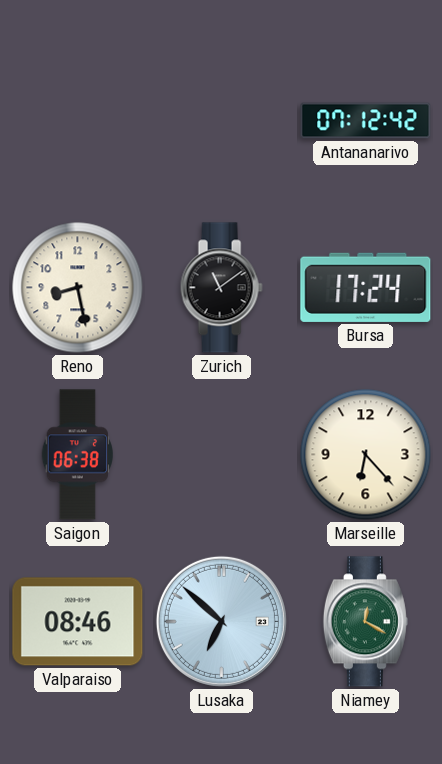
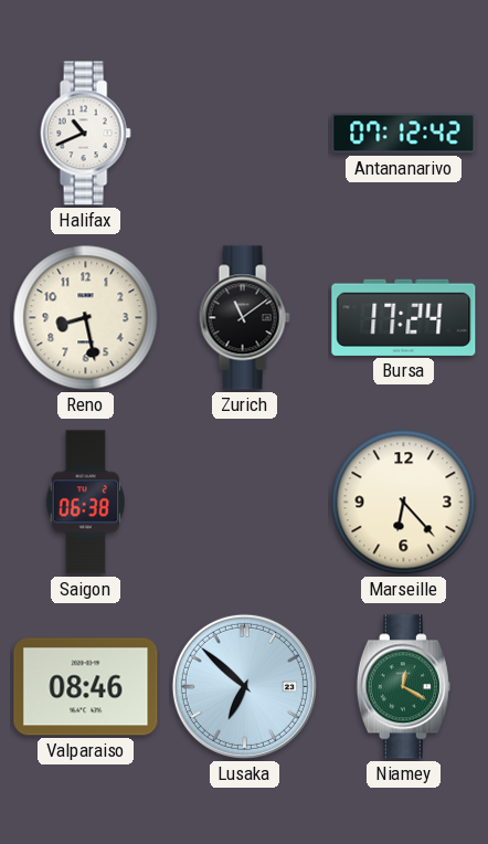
Halifax: none -> 10:41
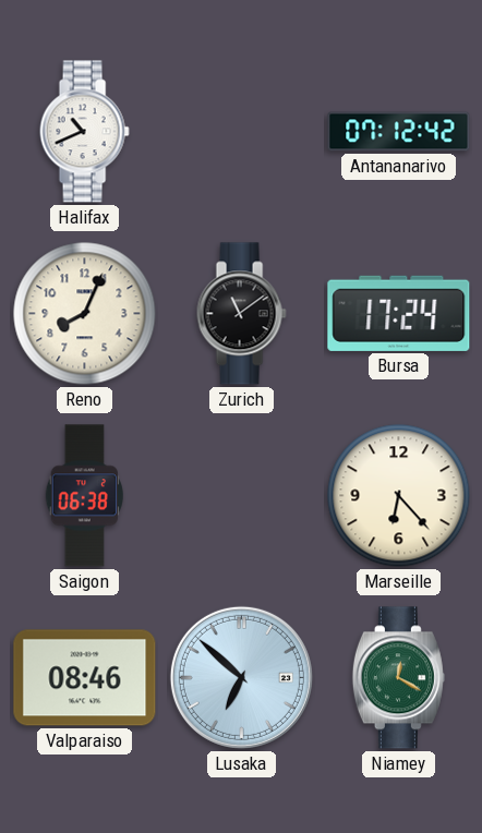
Reno: 8:28 -> 8:04
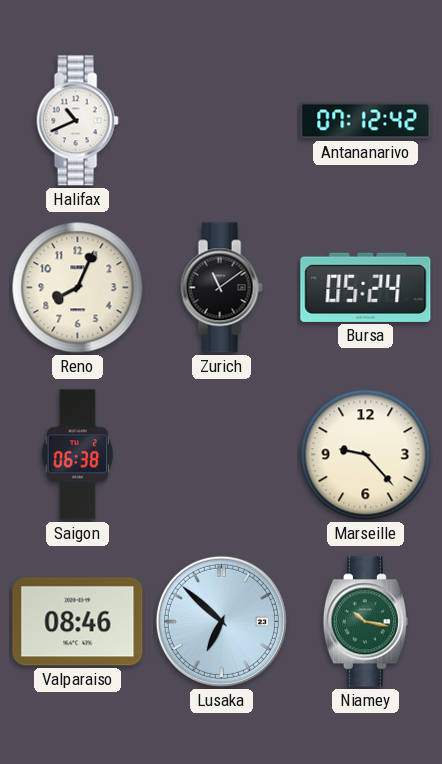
Bursa: 17:24 -> 05:24
Marseille: 6:23 -> 9:23
Niamey: 12:20 -> 10:17
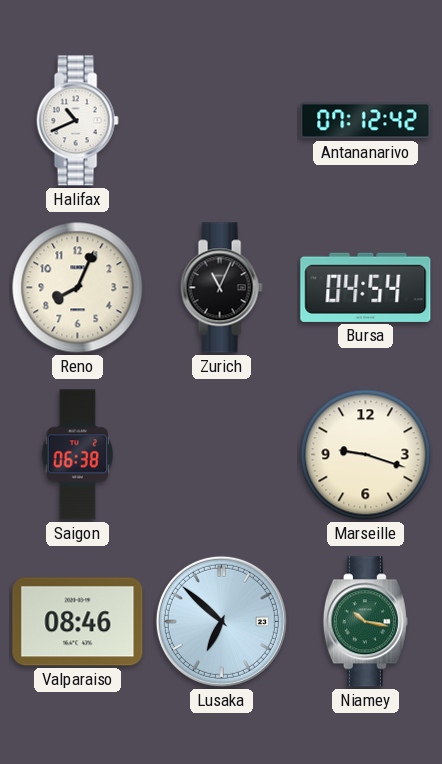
Zurich: 11:09 -> 11:04
Bursa: 05:24 -> 04:54
Marseille: 9:23 -> 9:18
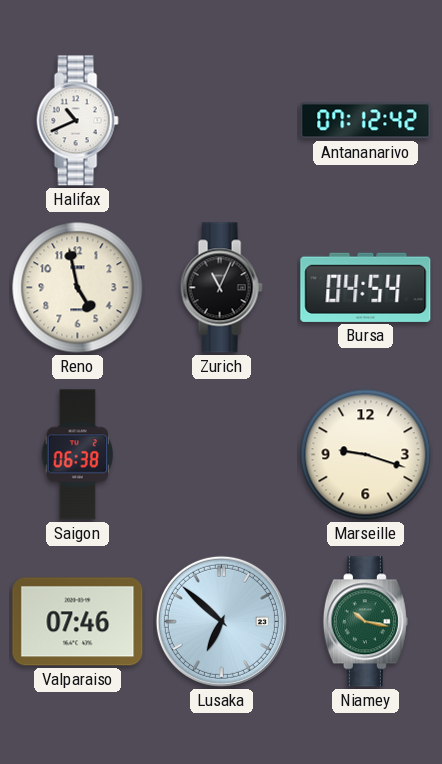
Reno: 8:04 -> 4:58
Valparaiso: 08:46 -> 07:46
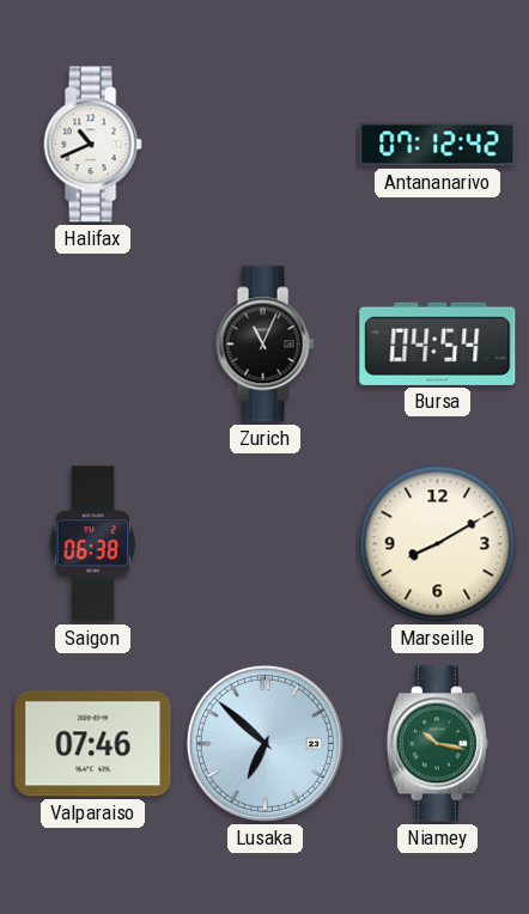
Reno: 4:58 -> none
Marseille: 9:18 -> 8:10
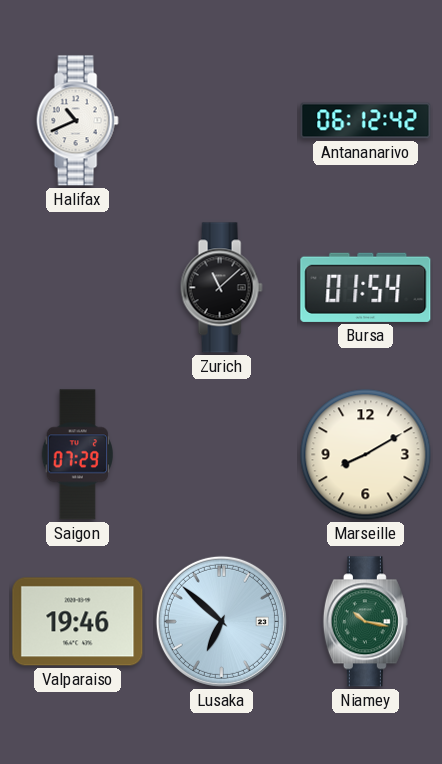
Antananarivo: 07:12 -> 06:12
Zurich: 11:04 -> 11:08
Bursa: 04:54 -> 01:54
Saigon: 06:38 -> 07:29
Valparaiso: 07:46 -> 19:46
